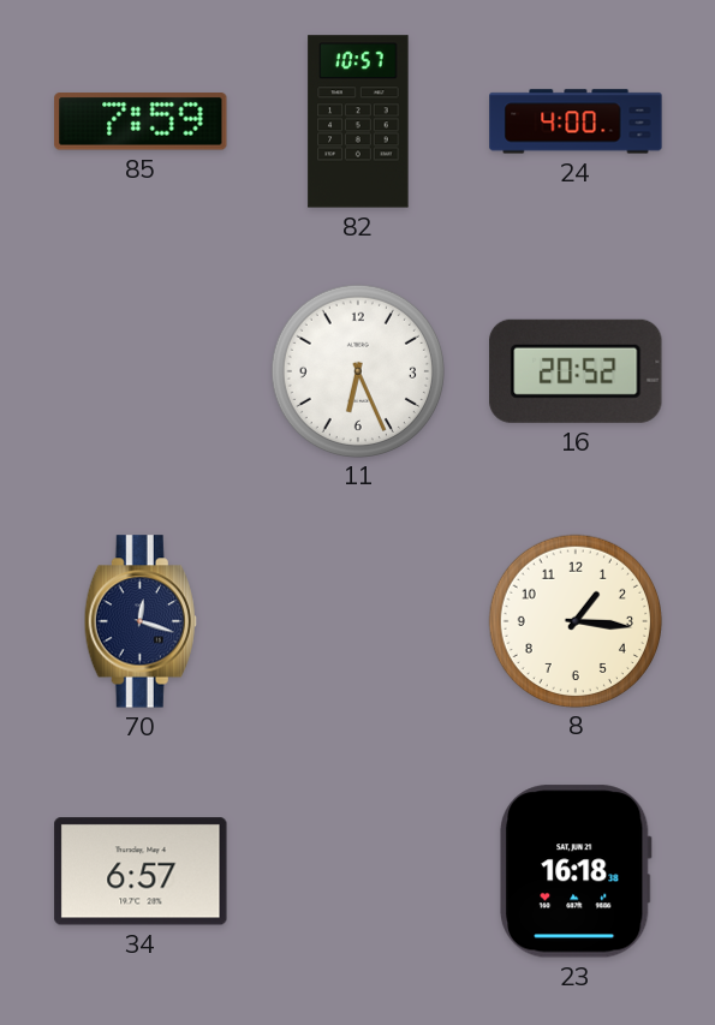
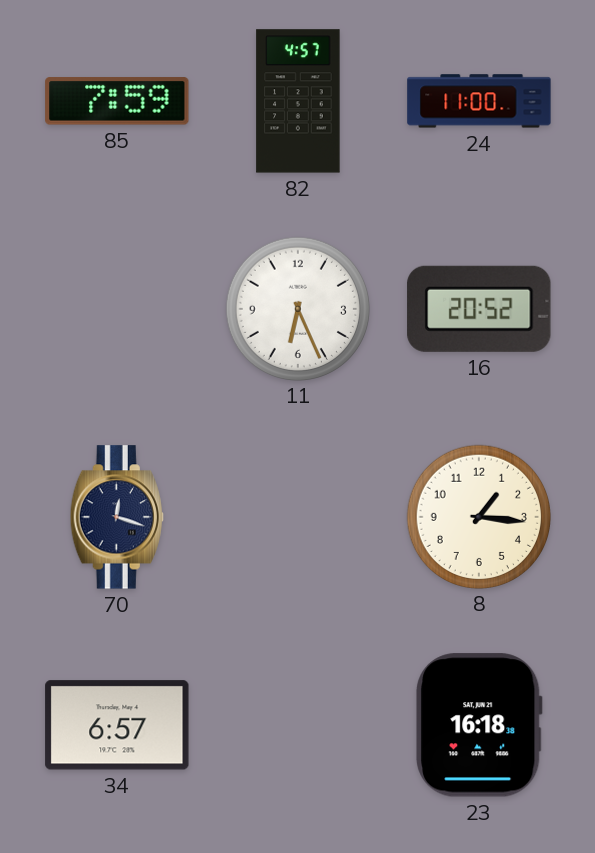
82: 10:57 -> 4:57
24: 4:00 -> 11:00
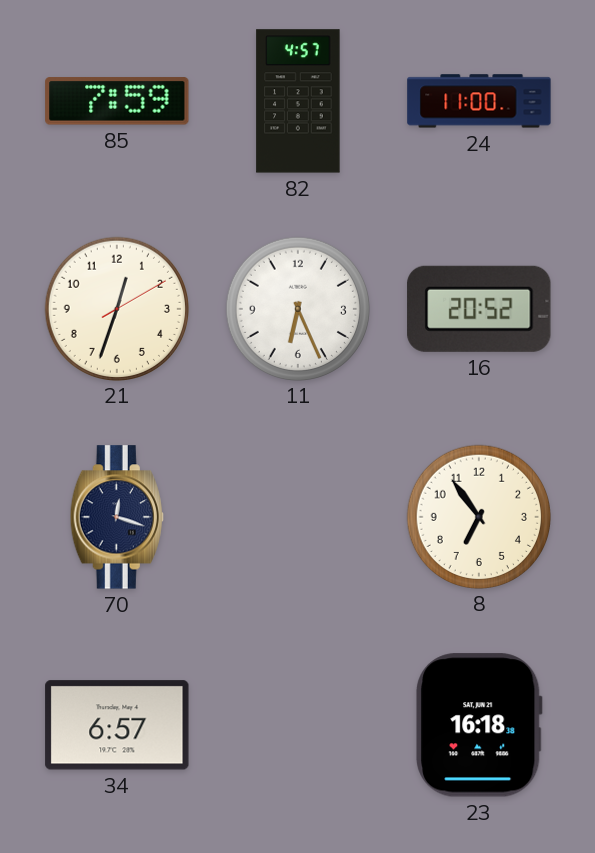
21: none -> 12:33
8: 1:16 -> 6:54
